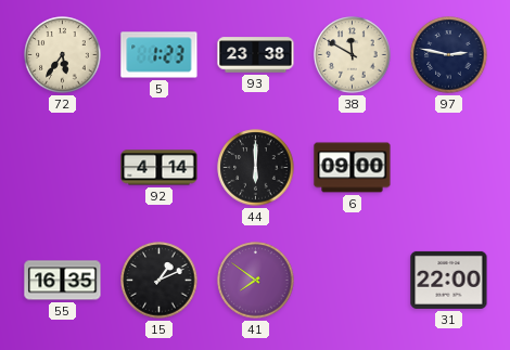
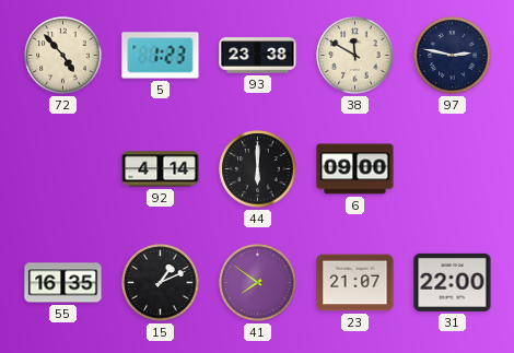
72: 5:36 -> 4:53
23: none -> 21:07
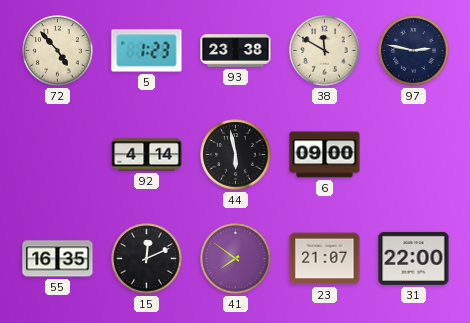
44: 6:00 -> 5:58
15: 1:11 -> 12:11
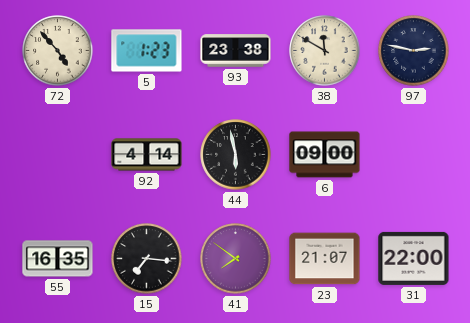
15: 12:11 -> 7:16
